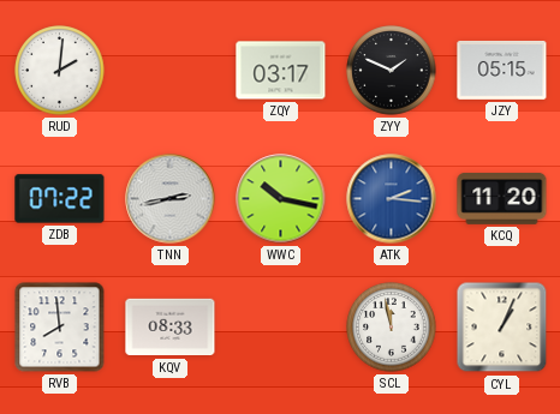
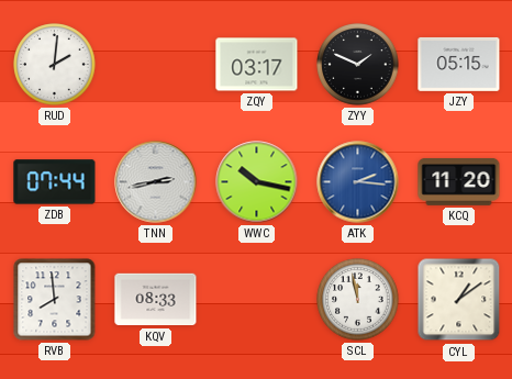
ZDB: 07:22 -> 07:44
CYL: 1:04 -> 1:09
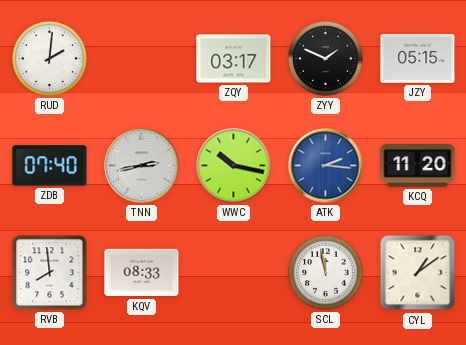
ZDB: 07:44 -> 07:40
